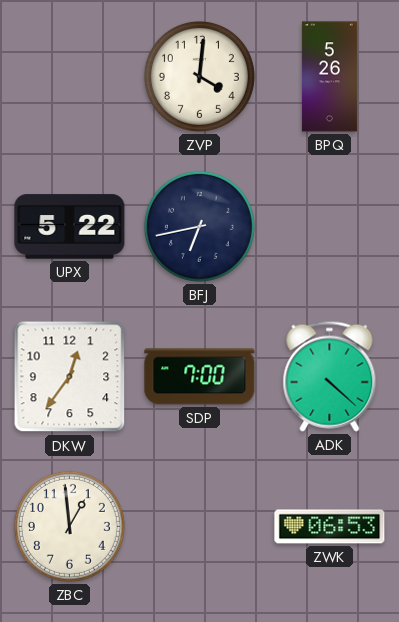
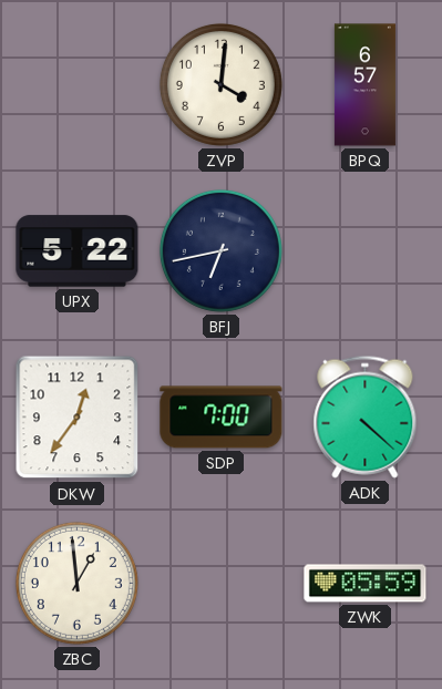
BPQ: 5:26 -> 6:57
ZWK: 06:53 -> 05:59
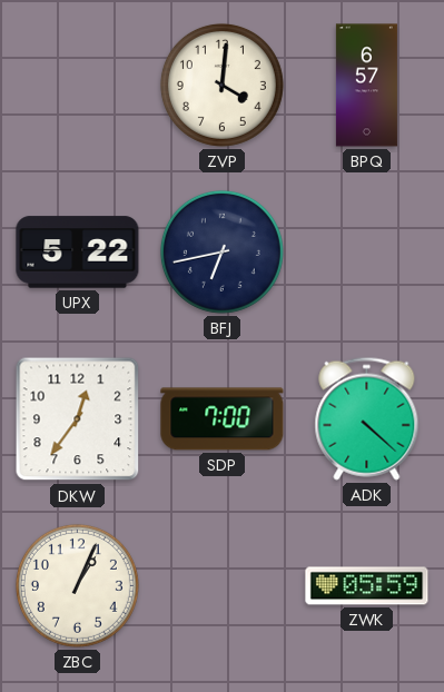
ZBC: 12:59 -> 1:04
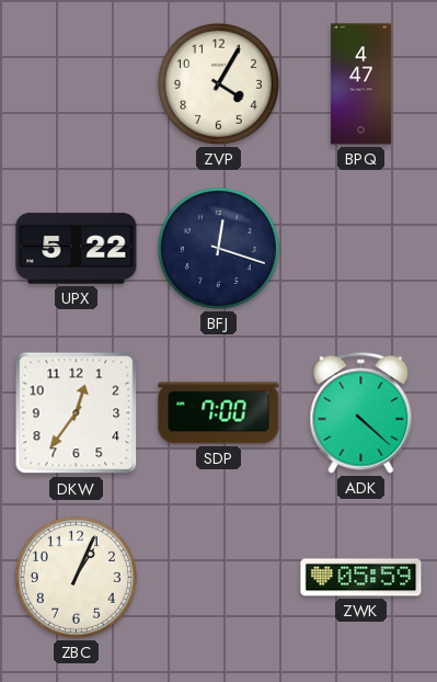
ZVP: 4:01 -> 4:05
BPQ: 6:57 -> 4:47
BFJ: 6:43 -> 12:18
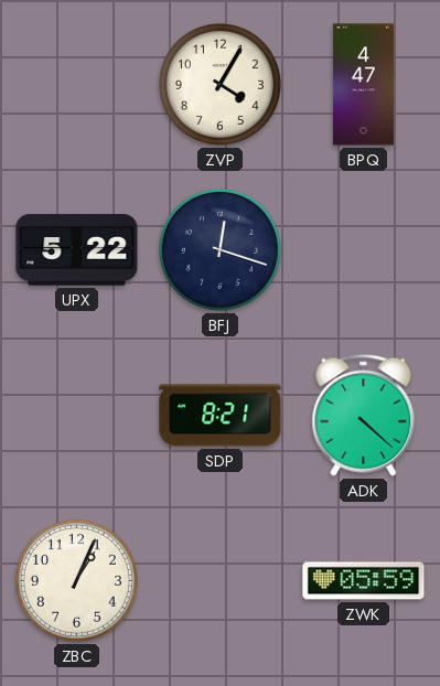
DKW: 12:36 -> none
SDP: 7:00 -> 8:21
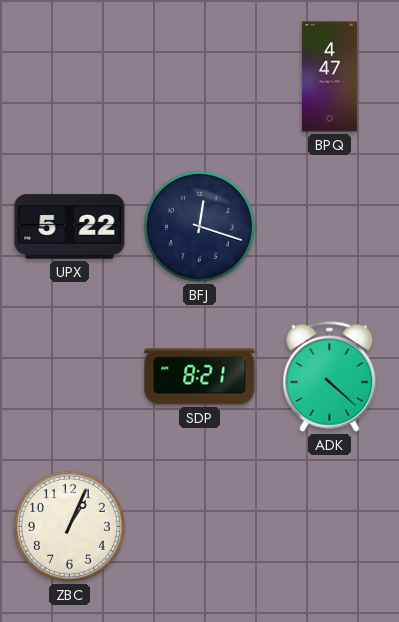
ZVP: 4:05 -> none
ZWK: 05:59 -> none
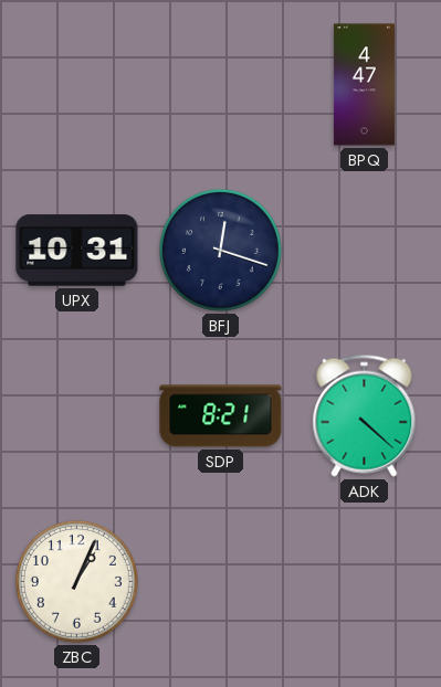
UPX: 5:22 -> 10:31
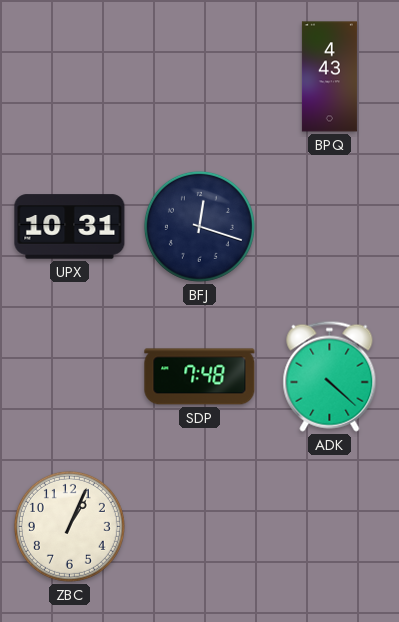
BPQ: 4:47 -> 4:43
SDP: 8:21 -> 7:48
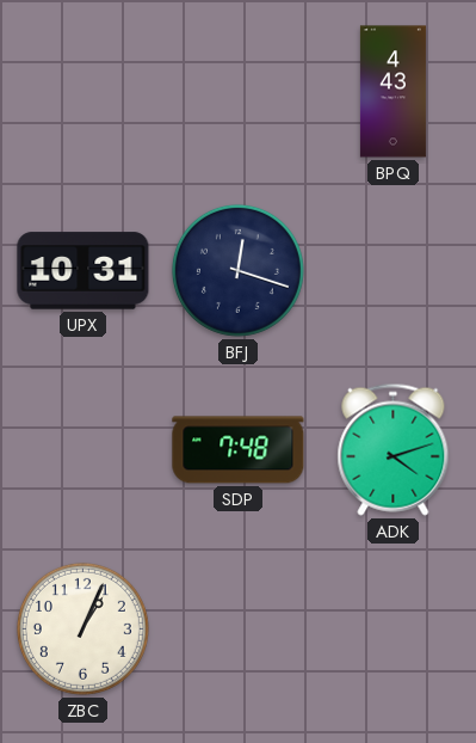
ADK: 4:22 -> 4:12
